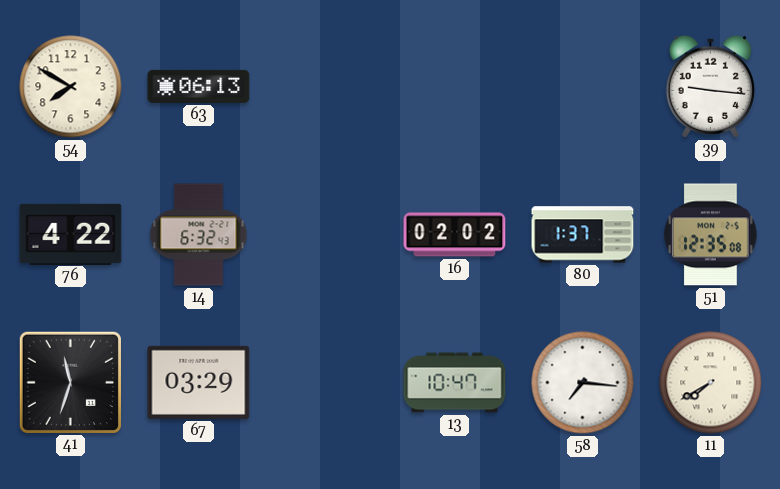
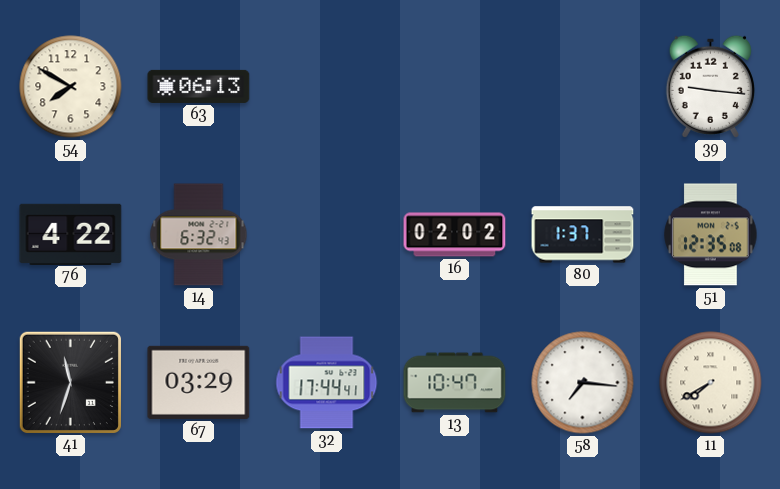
32: none -> 17:44
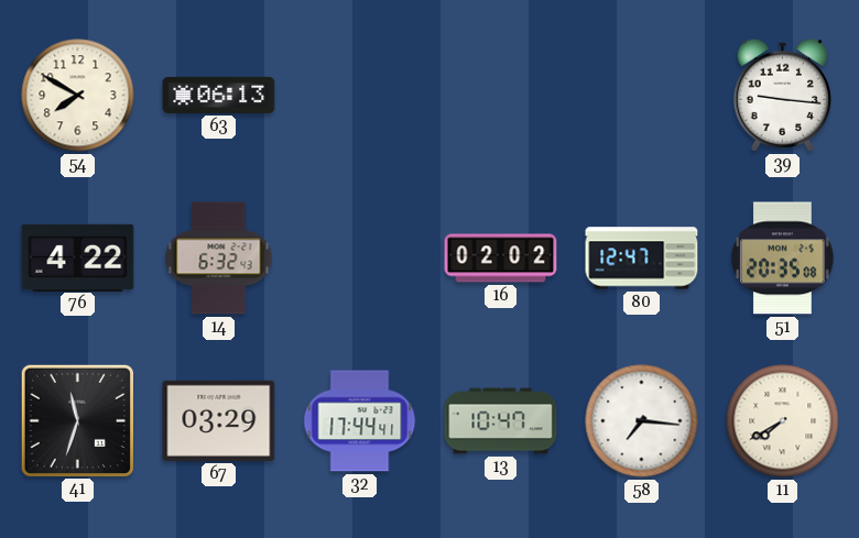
80: 1:37 -> 12:47
51: 12:35 -> 20:35
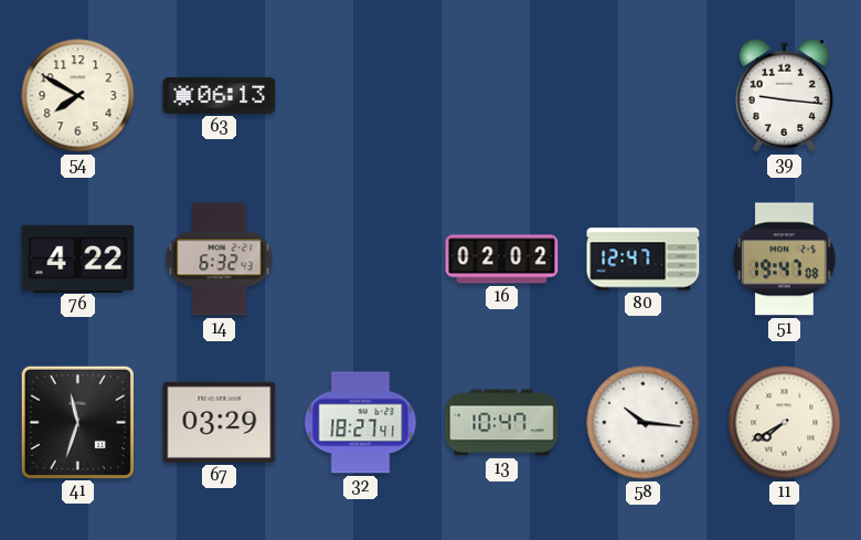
51: 20:35 -> 19:47
32: 17:44 -> 18:27
58: 7:16 -> 10:16
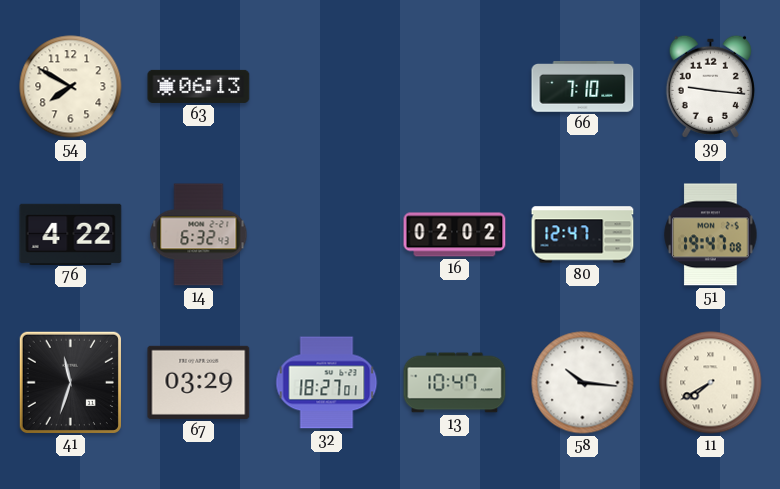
66: none -> 7:10
32: 18:27:41 -> 18:27:01
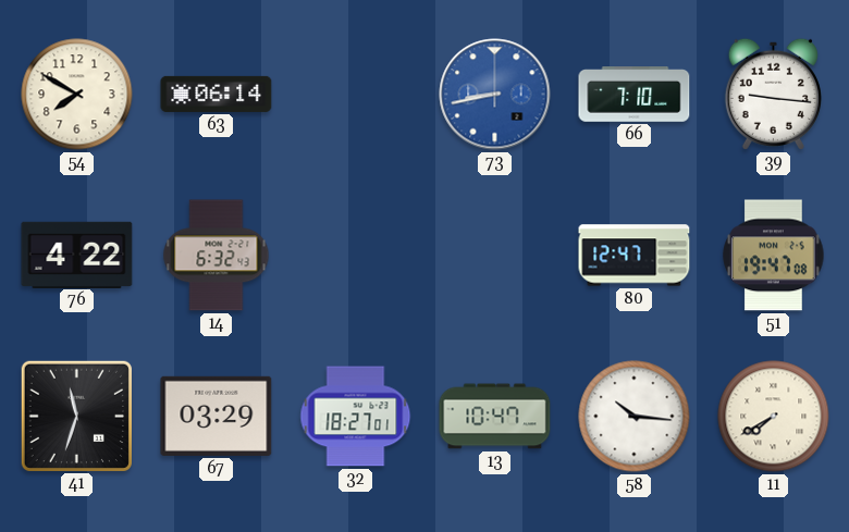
63: 06:13 -> 06:14
73: none -> 8:43
16: 02:02 -> none
